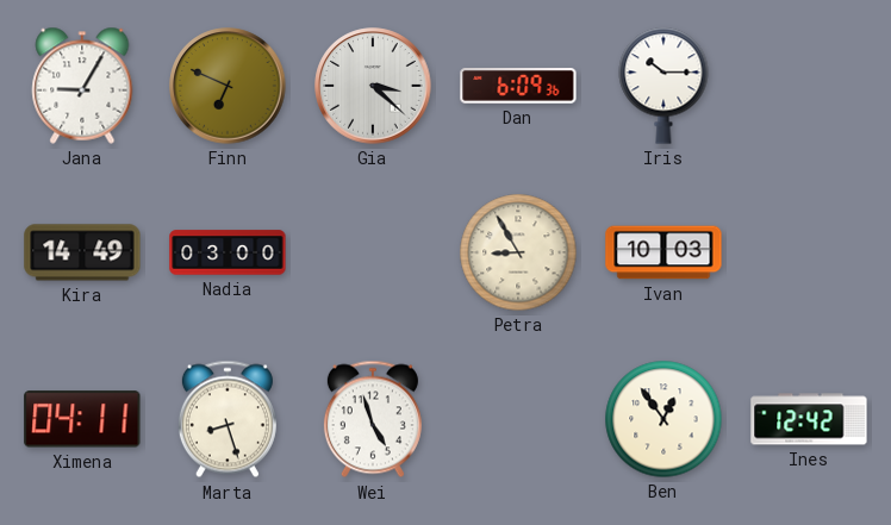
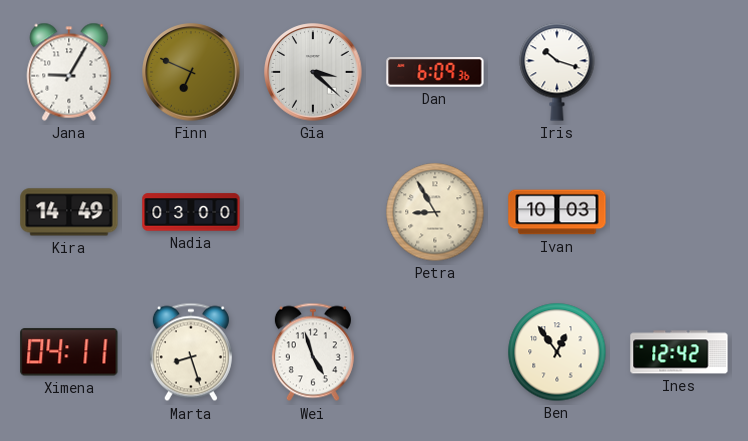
Iris: 10:15 -> 10:18
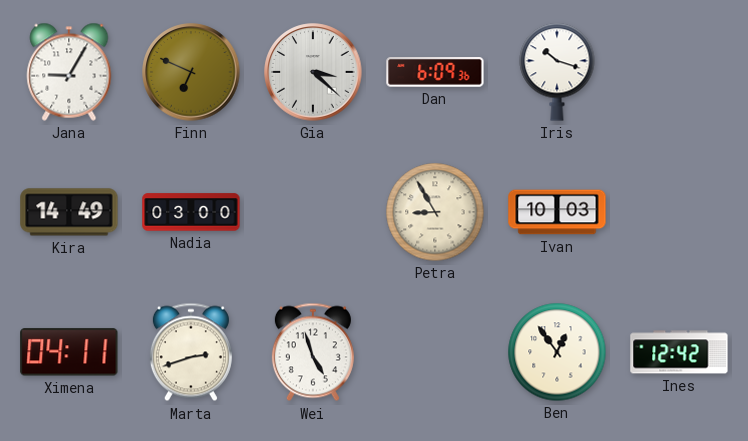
Marta: 8:27 -> 2:42
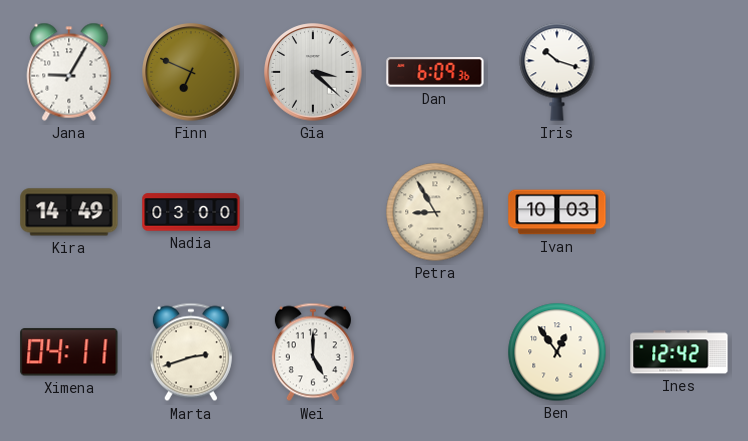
Wei: 4:57 -> 5:00
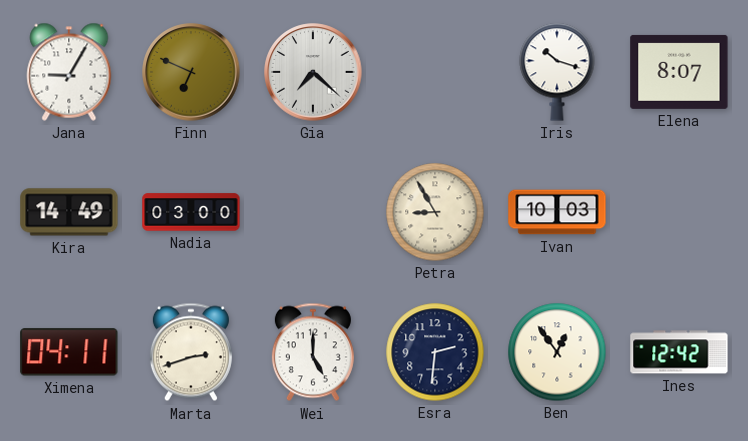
Gia: 3:22 -> 7:22
Dan: 6:09 -> none
Elena: none -> 8:07
Esra: none -> 2:31
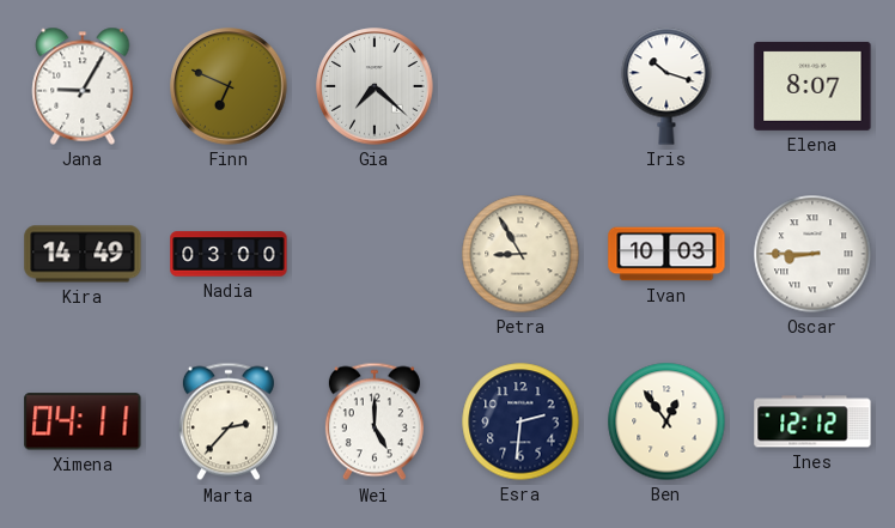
Oscar: none -> 8:45
Marta: 2:42 -> 2:37
Ines: 12:42 -> 12:12
